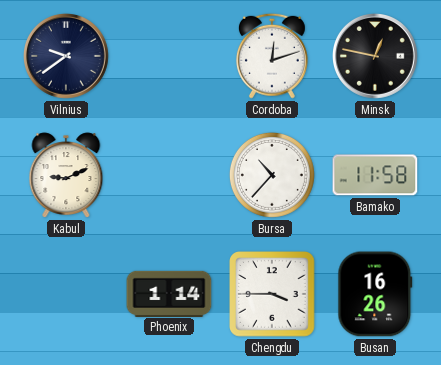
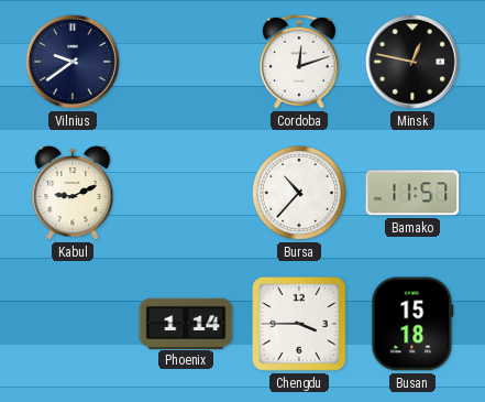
Bamako: 11:58 -> 11:57
Busan: 16:26 -> 15:18
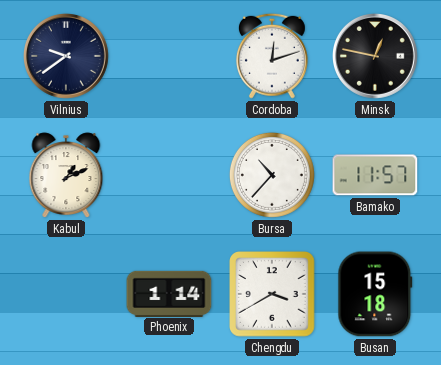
Kabul: 9:11 -> 1:11
Chengdu: 3:45 -> 3:40
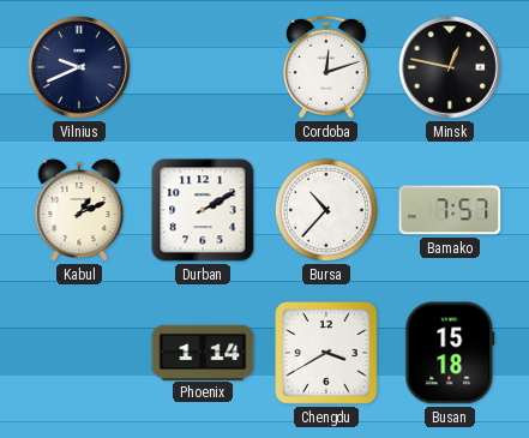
Vilnius: 9:39 -> 9:41
Durban: none -> 2:10
Bamako: 11:57 -> 7:57
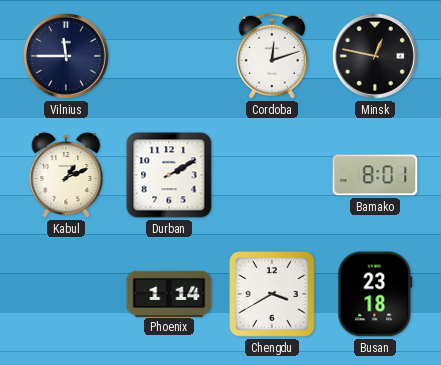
Vilnius: 9:41 -> 11:45
Bursa: 10:37 -> none
Bamako: 7:57 -> 8:01
Busan: 15:18 -> 23:18
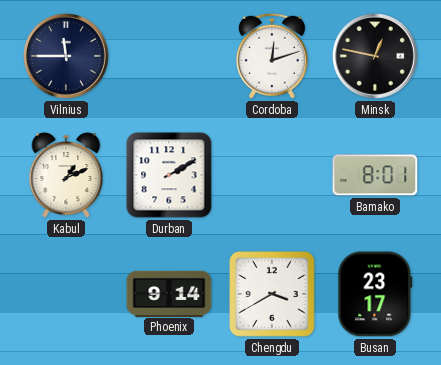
Phoenix: 1:14 -> 9:14
Busan: 23:18 -> 23:17
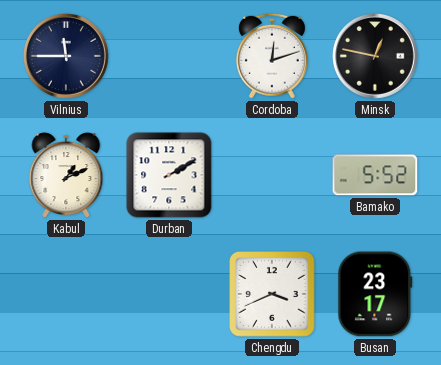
Bamako: 8:01 -> 5:52
Phoenix: 9:14 -> none
Chengdu: 3:40 -> 3:41
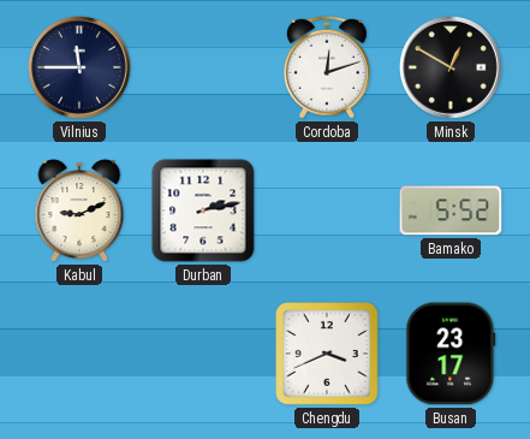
Minsk: 12:47 -> 12:50
Kabul: 1:11 -> 9:11
Durban: 2:10 -> 2:13
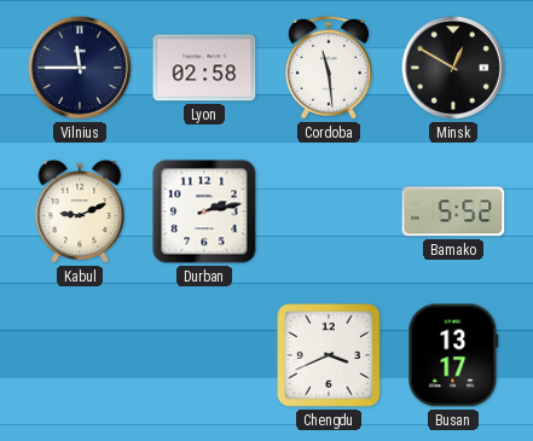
Lyon: none -> 02:58
Cordoba: 12:12 -> 11:29
Busan: 23:17 -> 13:17
